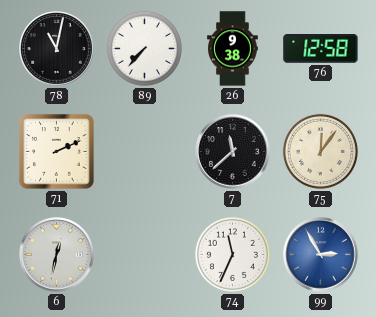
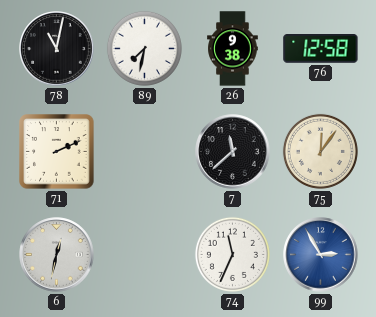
89: 7:37 -> 7:32
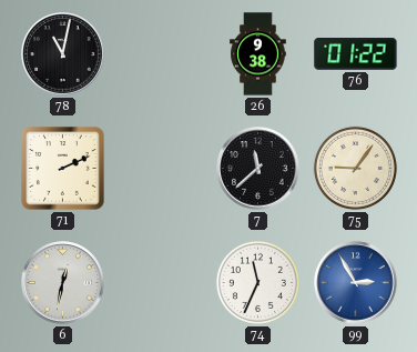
89: 7:32 -> none
76: 12:58 -> 01:22
75: 12:06 -> 9:06
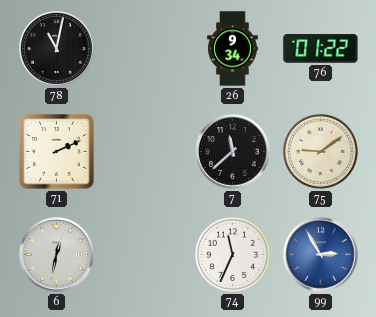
26: 9:38 -> 9:34
75: 9:06 -> 9:09
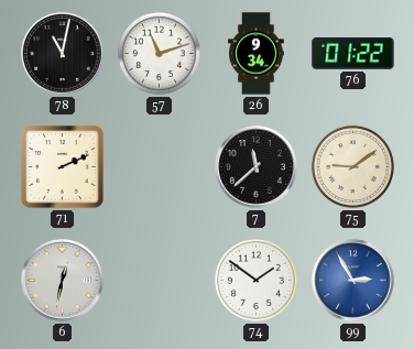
57: none -> 11:12
74: 11:34 -> 1:51
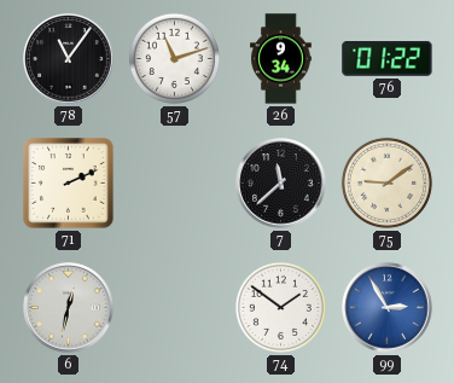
78: 11:02 -> 11:06
